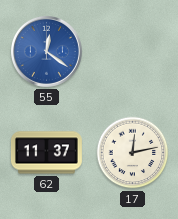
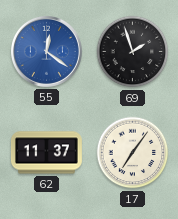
69: none -> 1:57
17: 12:13 -> 7:06
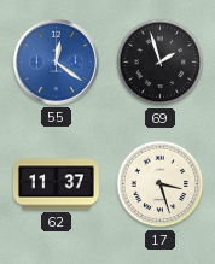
17: 7:06 -> 3:27
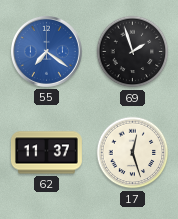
55: 12:21 -> 7:21
17: 3:27 -> 12:27
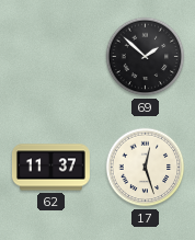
55: 7:21 -> none
69: 1:57 -> 1:52
